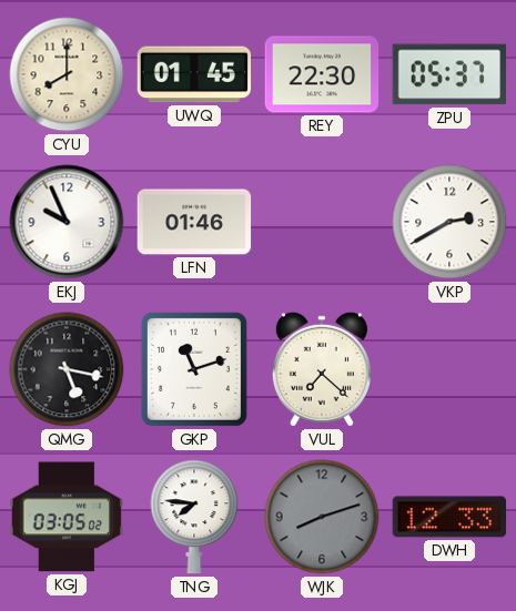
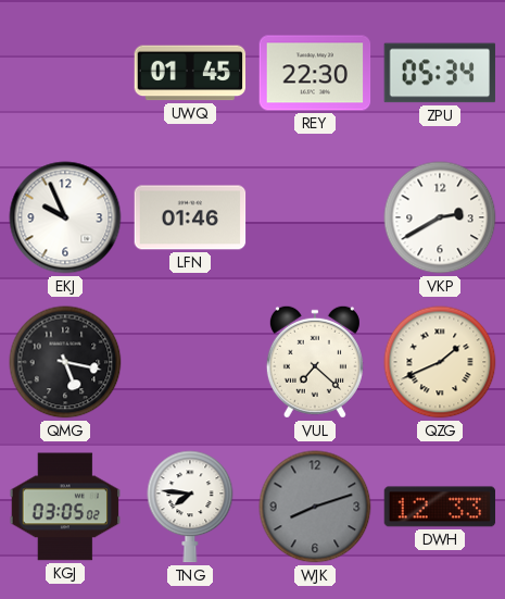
CYU: 8:00 -> none
ZPU: 05:37 -> 05:34
GKP: 11:12 -> none
QZG: none -> 1:41
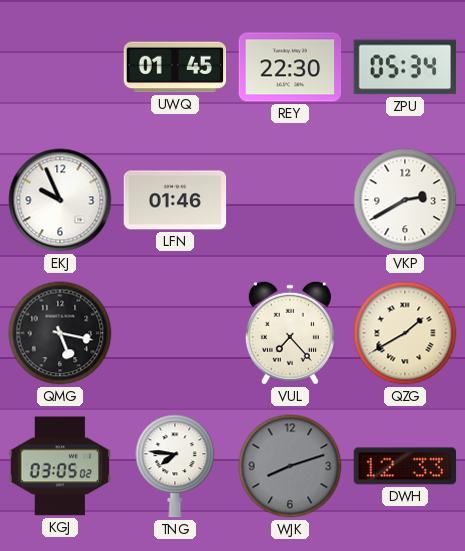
VUL: 7:22 -> 7:23
QZG: 1:41 -> 1:40
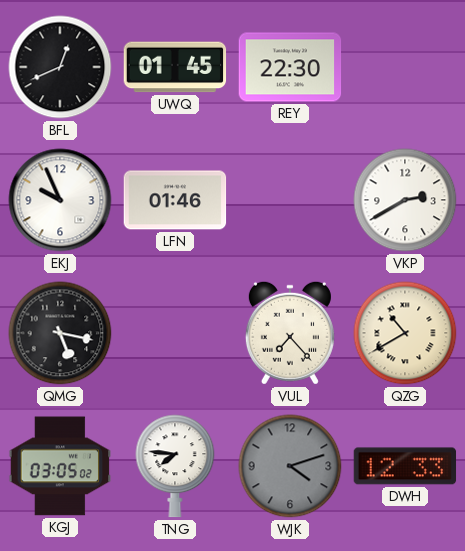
BFL: none -> 12:41
ZPU: 05:34 -> none
QZG: 1:40 -> 10:40
WJK: 8:12 -> 4:12
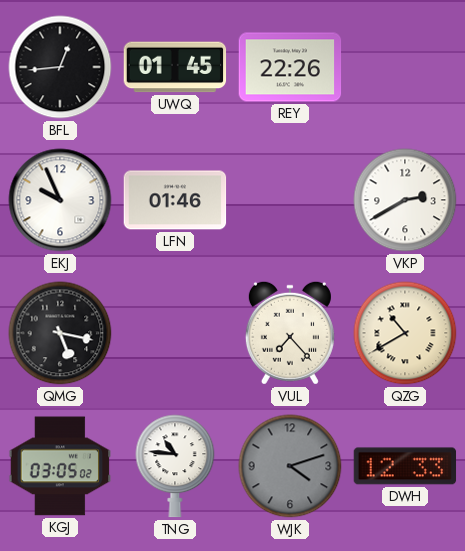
BFL: 12:41 -> 12:44
REY: 22:30 -> 22:26
TNG: 7:46 -> 10:46
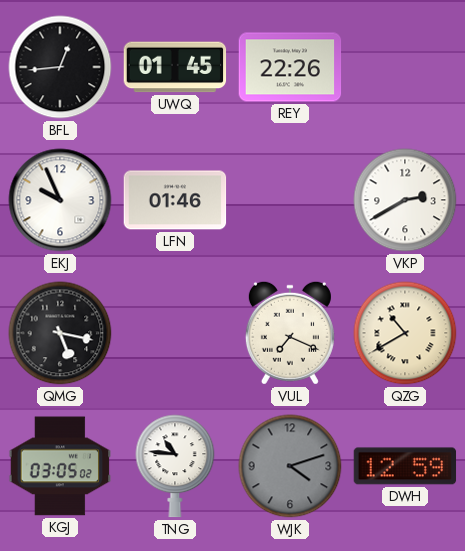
VUL: 7:23 -> 7:19
DWH: 12:33 -> 12:59
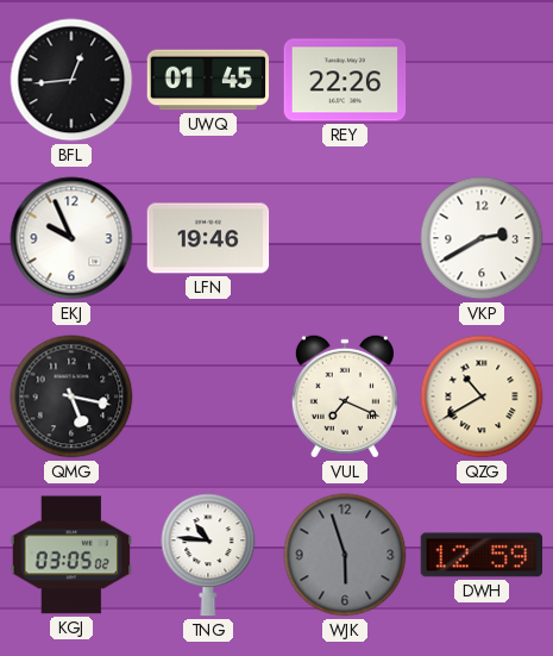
LFN: 01:46 -> 19:46
WJK: 4:12 -> 5:57
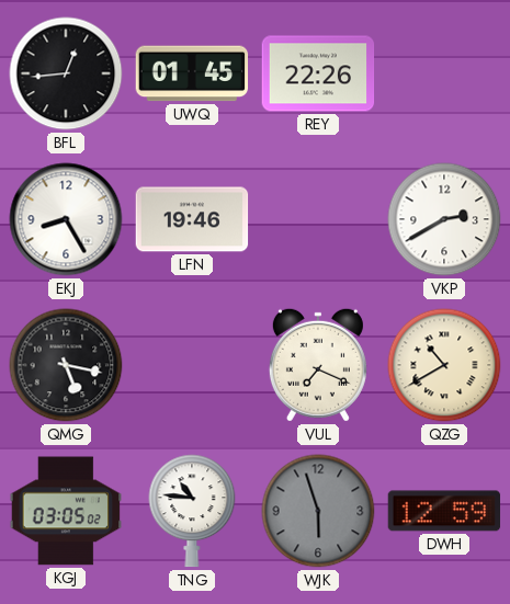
EKJ: 9:56 -> 8:25
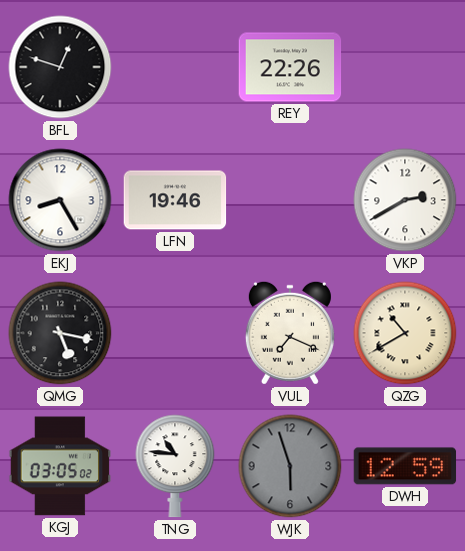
BFL: 12:44 -> 12:48
UWQ: 01:45 -> none
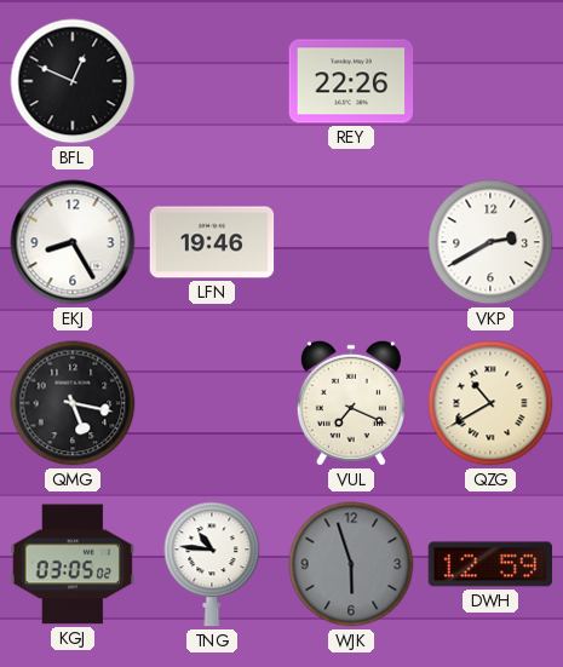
BFL: 12:48 -> 12:49
